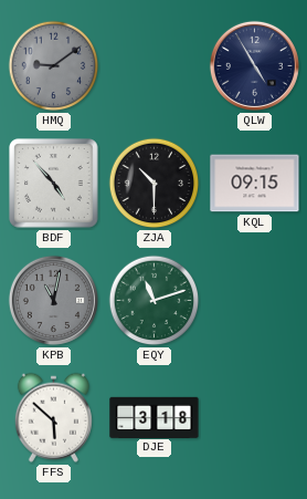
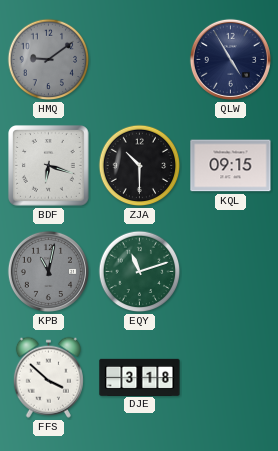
BDF: 4:53 -> 6:18
FFS: 5:52 -> 3:52
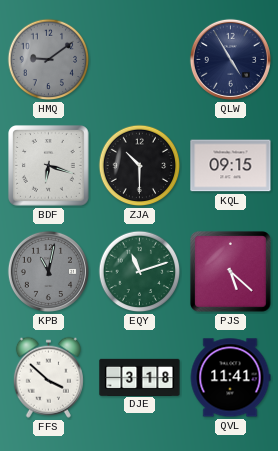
PJS: none -> 5:22
QVL: none -> 11:41
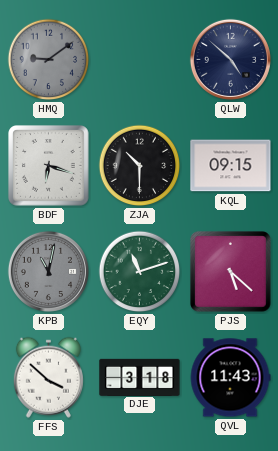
QLW: 4:55 -> 4:52
QVL: 11:41 -> 11:43
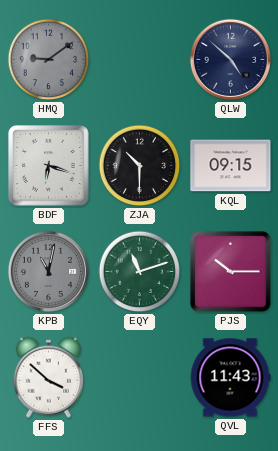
PJS: 5:22 -> 10:15
DJE: 3:18 -> none
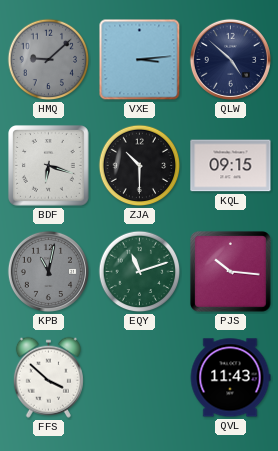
HMQ: 9:09 -> 9:08
VXE: none -> 3:14
PJS: 10:15 -> 10:16
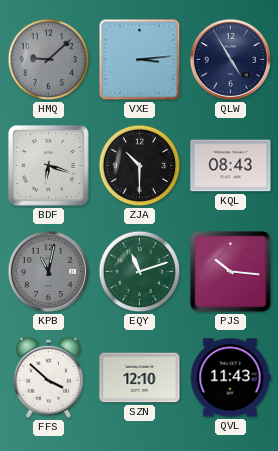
QLW: 4:52 -> 4:55
KQL: 09:15 -> 08:43
SZN: none -> 12:10
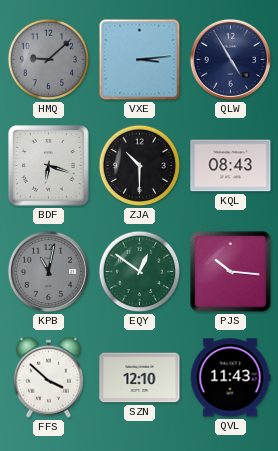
EQY: 11:12 -> 12:51
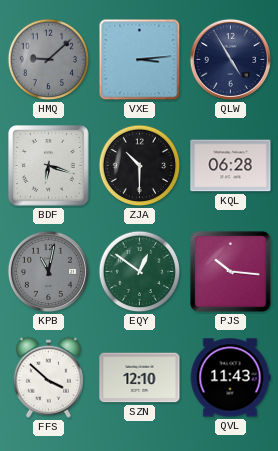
KQL: 08:43 -> 06:28
